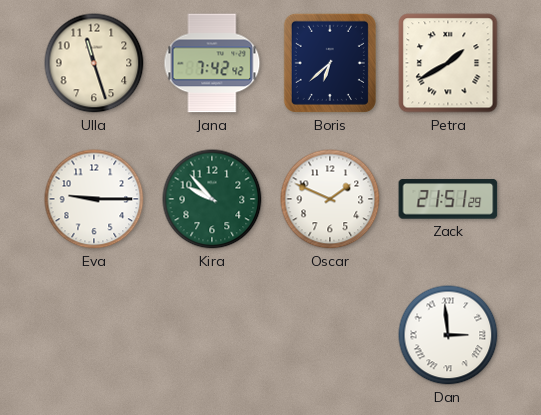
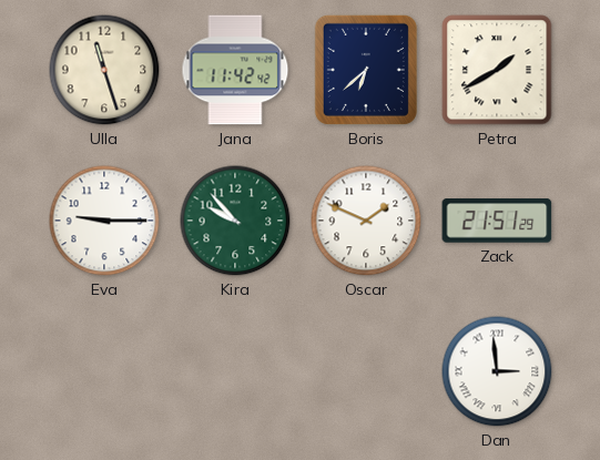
Jana: 7:42 -> 11:42
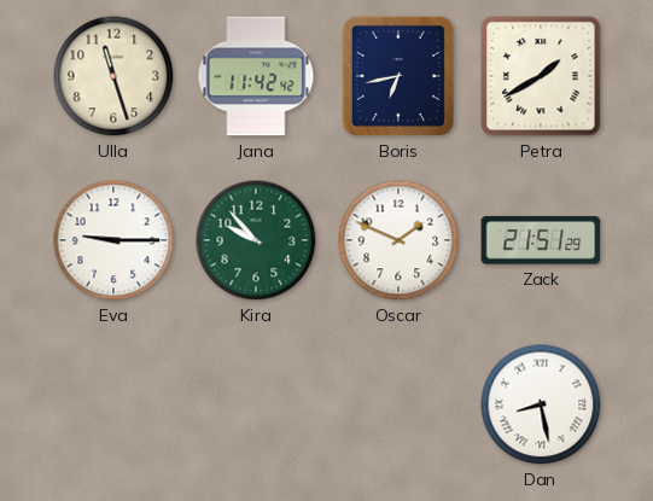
Boris: 6:38 -> 6:43
Dan: 2:59 -> 8:28
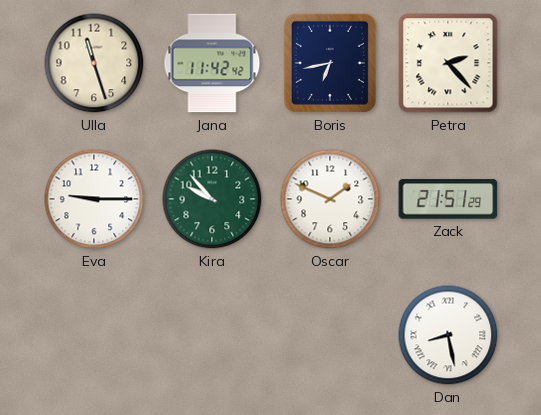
Petra: 1:40 -> 2:23
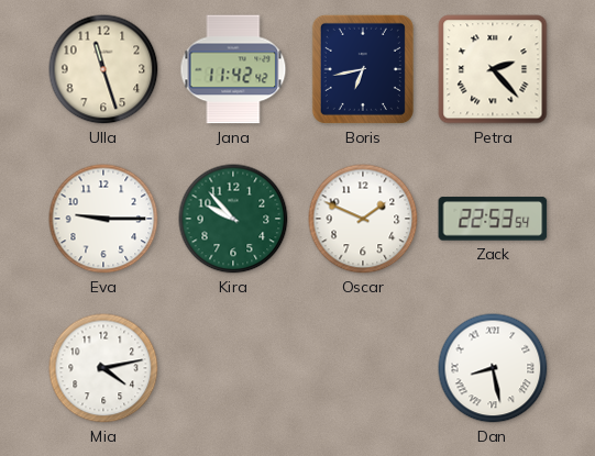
Zack: 21:51 -> 22:53
Mia: none -> 4:13
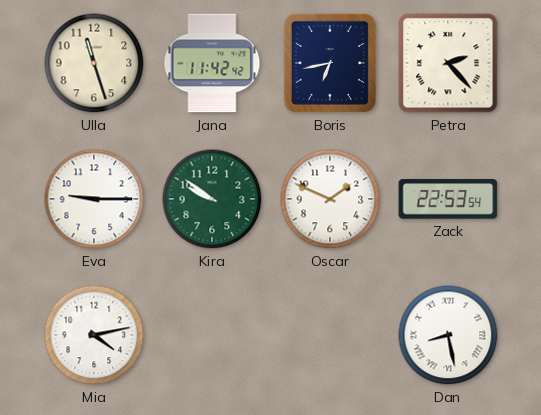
Kira: 9:53 -> 9:51
